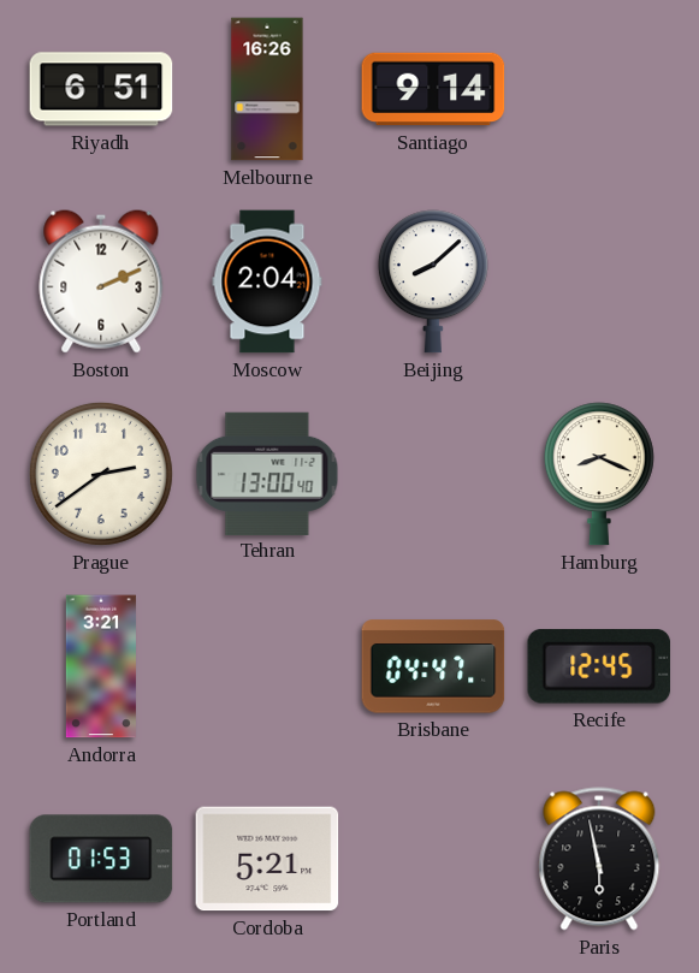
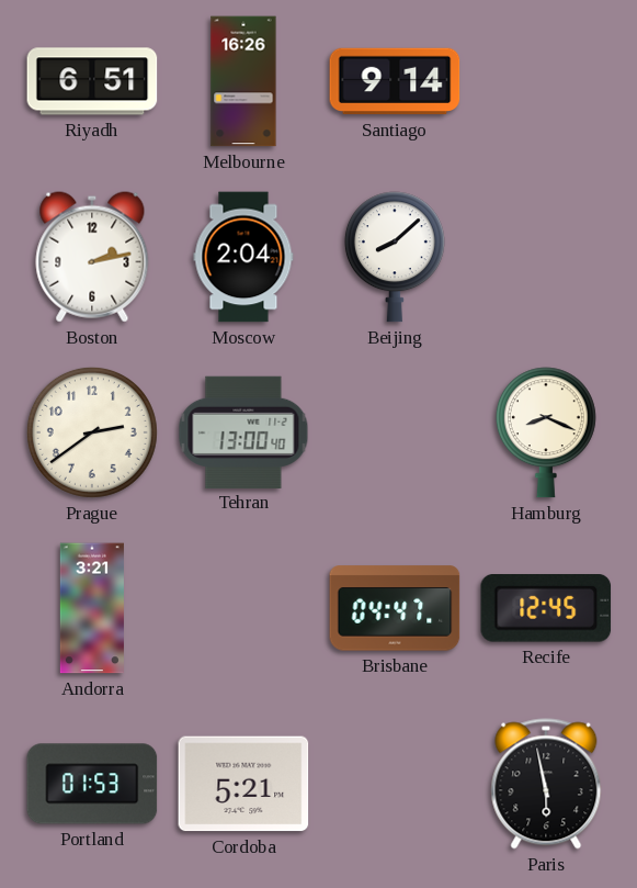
Boston: 2:11 -> 2:13
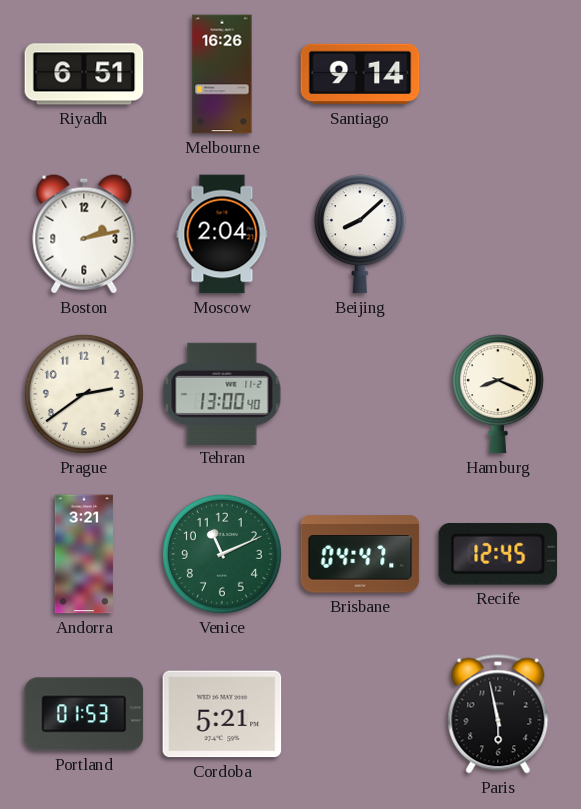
Venice: none -> 11:11
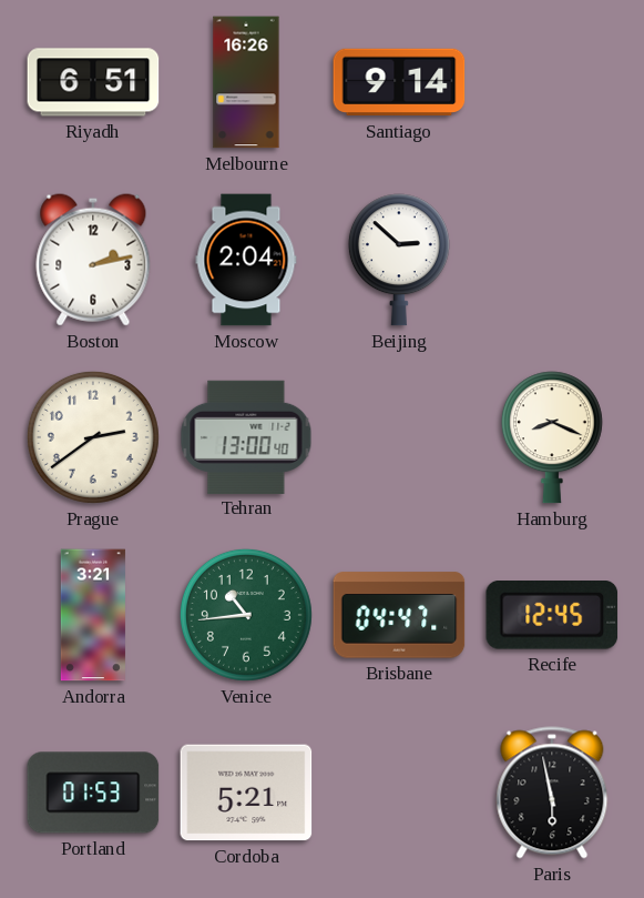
Beijing: 8:08 -> 2:52
Venice: 11:11 -> 10:44
